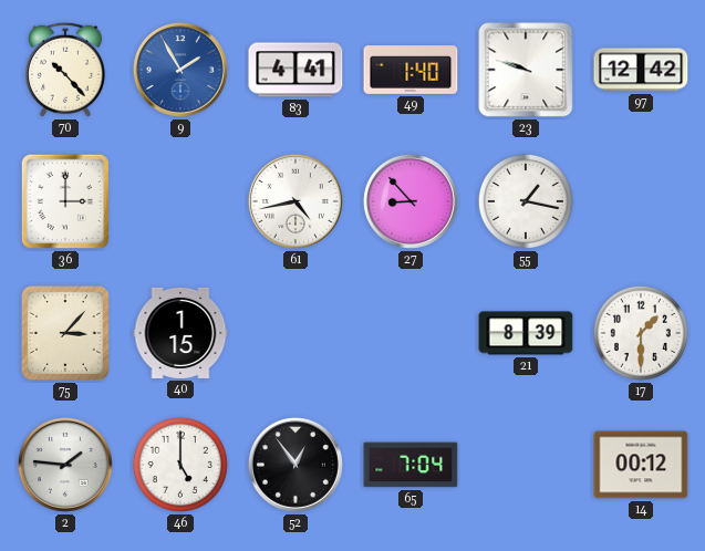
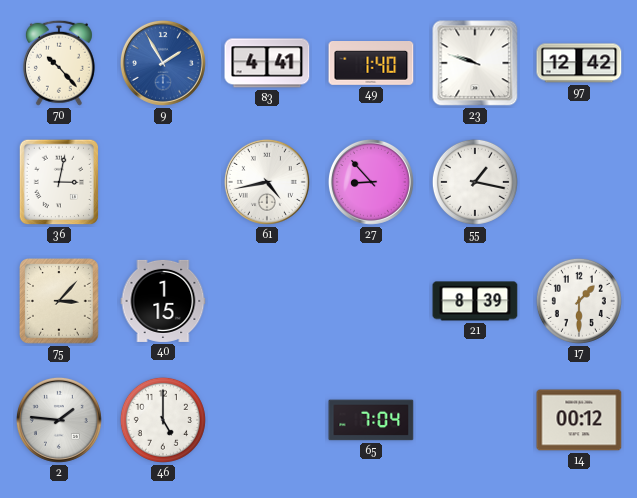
36: 3:00 -> 3:02
52: 12:54 -> none
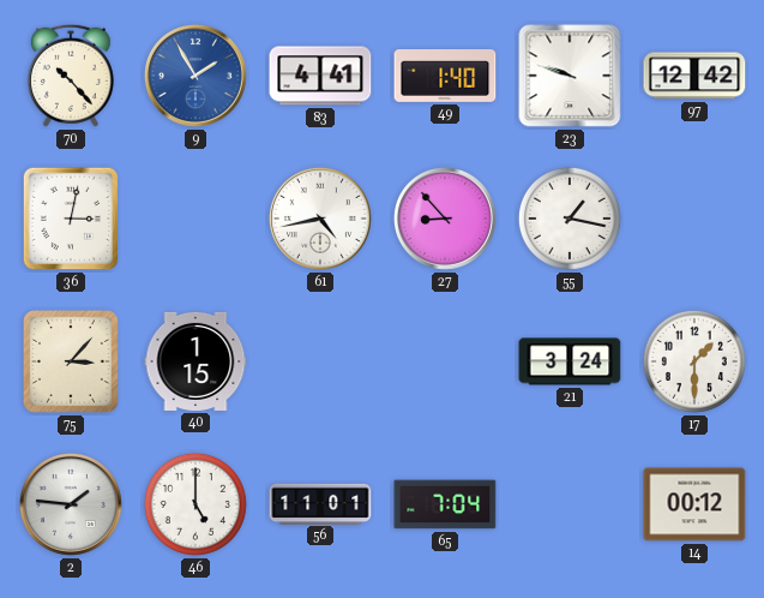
21: 8:39 -> 3:24
56: none -> 11:01
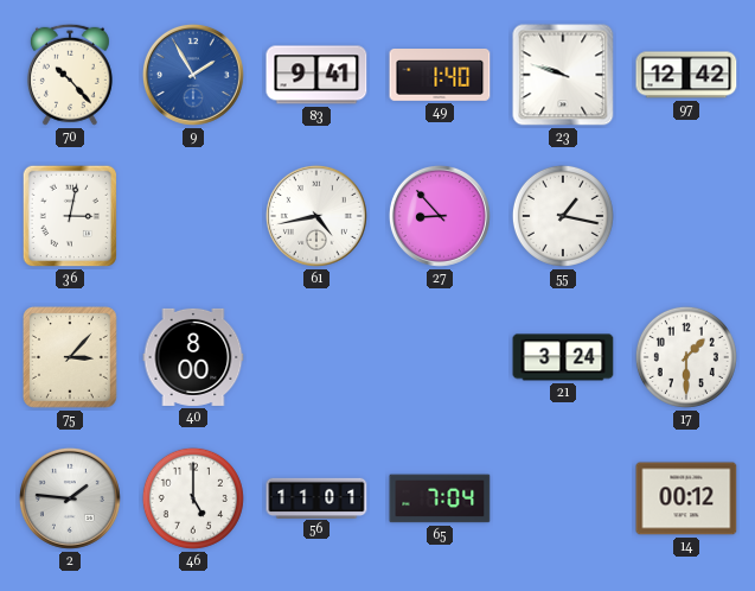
83: 4:41 -> 9:41
40: 1:15 -> 8:00
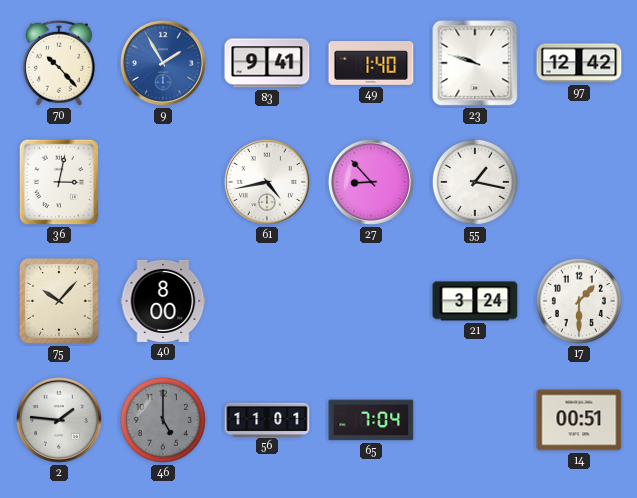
75: 3:07 -> 10:07
46 dial: white -> grey
14: 00:12 -> 00:51
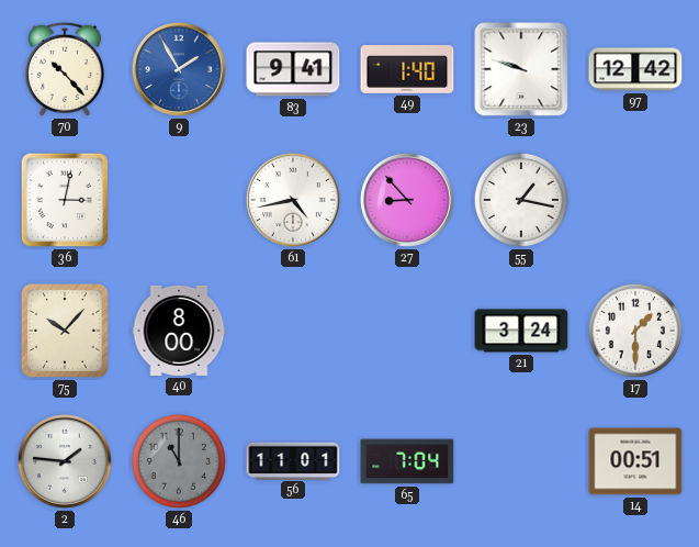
46: 5:00 -> 11:00
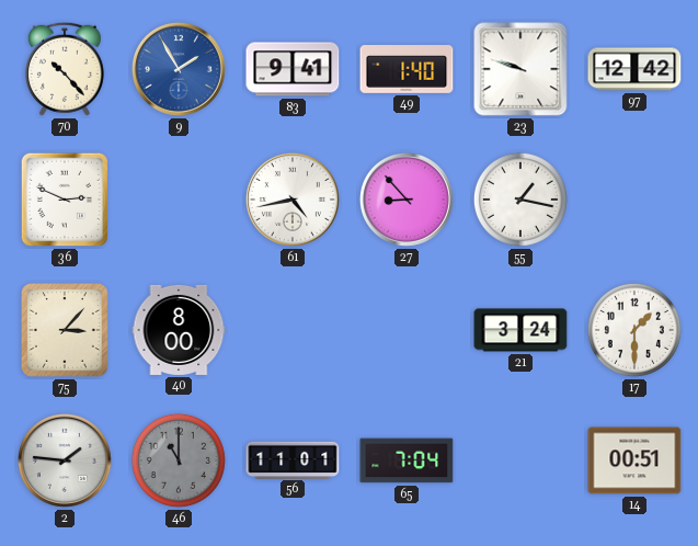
36: 3:02 -> 2:49
75: 10:07 -> 3:07
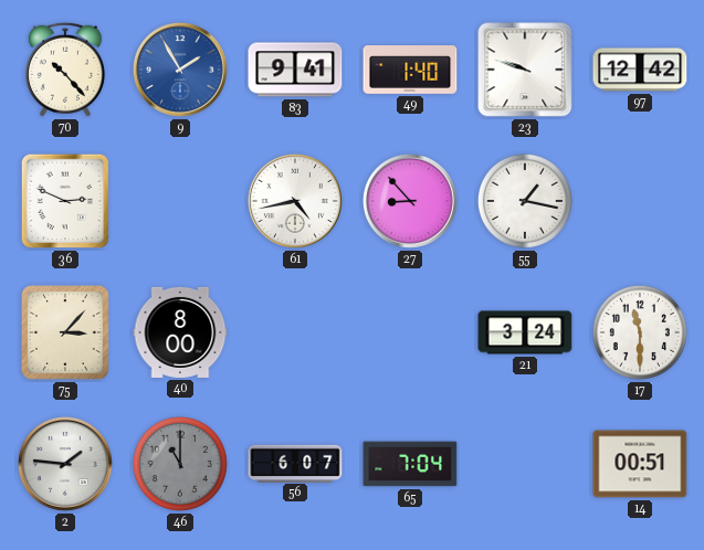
17: 1:30 -> 11:30
56: 11:01 -> 6:07
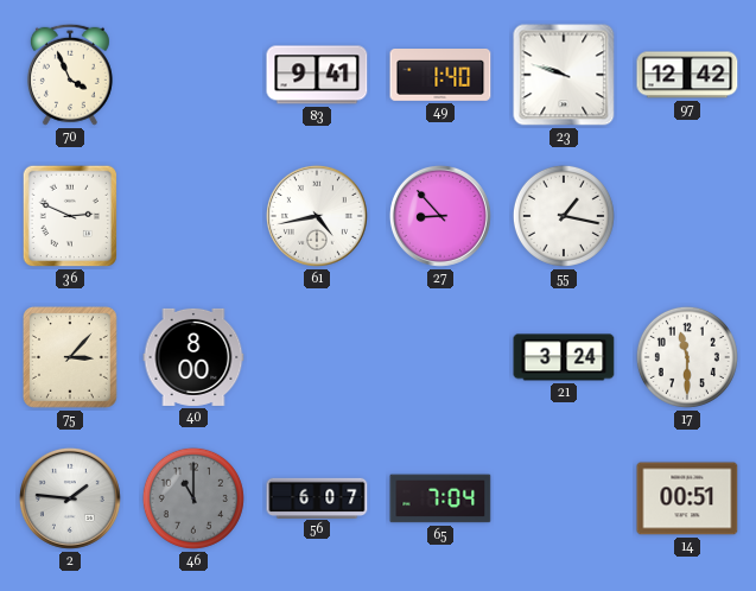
70: 10:23 -> 3:56
9: 1:55 -> none
